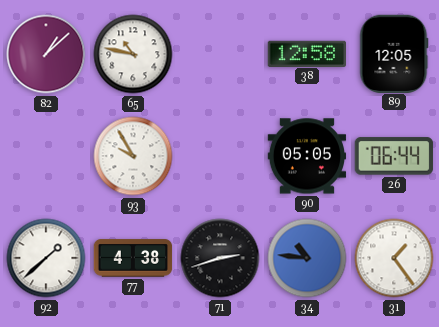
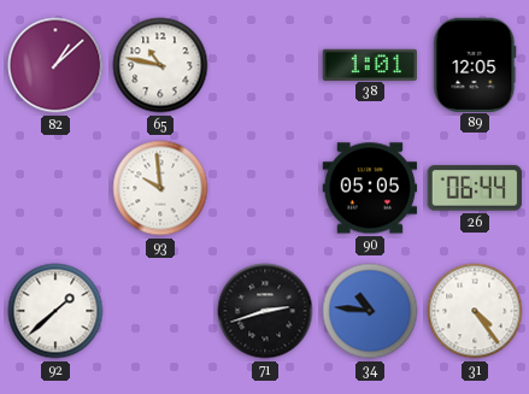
38: 12:58 -> 1:01
93: 9:55 -> 9:59
77: 4:38 -> none
31: 1:24 -> 4:24
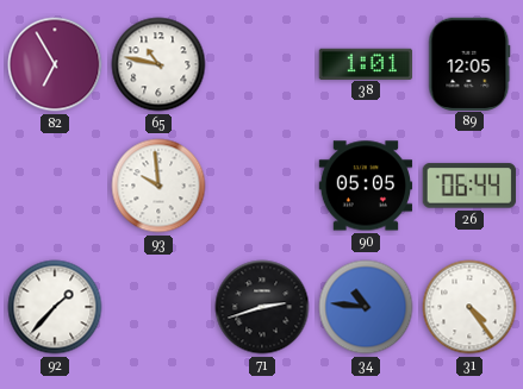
82: 1:08 -> 6:55
92: 1:38 -> 1:37
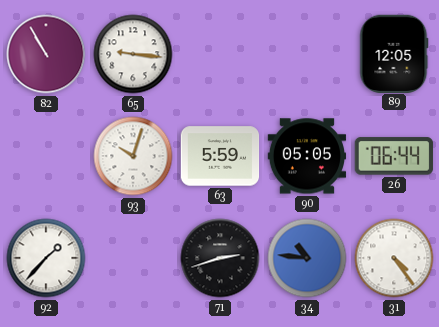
82: 6:55 -> 10:55
65: 10:47 -> 9:16
38: 1:01 -> none
93: 9:59 -> 10:03
63: none -> 5:59
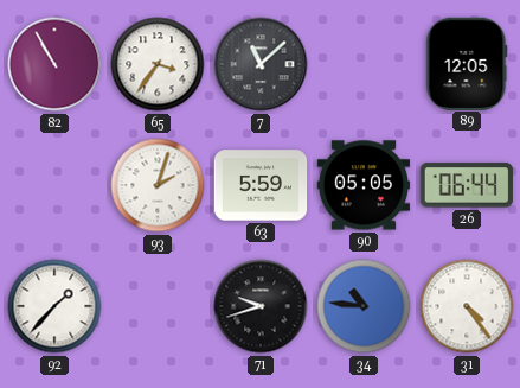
65: 9:16 -> 3:36
7: none -> 11:08
93: 10:03 -> 2:03
71: 2:42 -> 9:42
